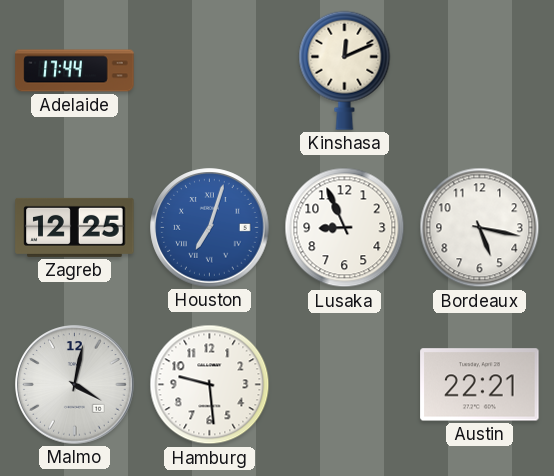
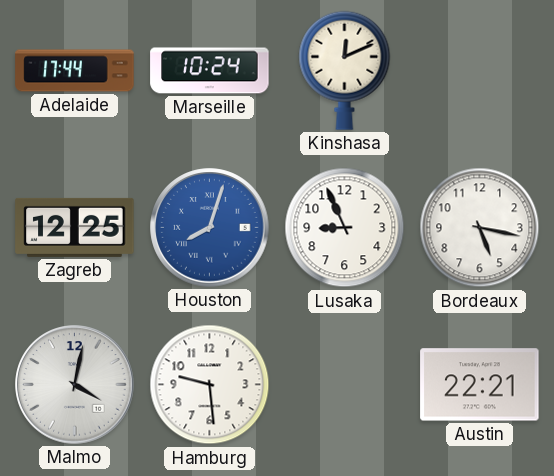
Marseille: none -> 10:24
Houston: 7:03 -> 8:03
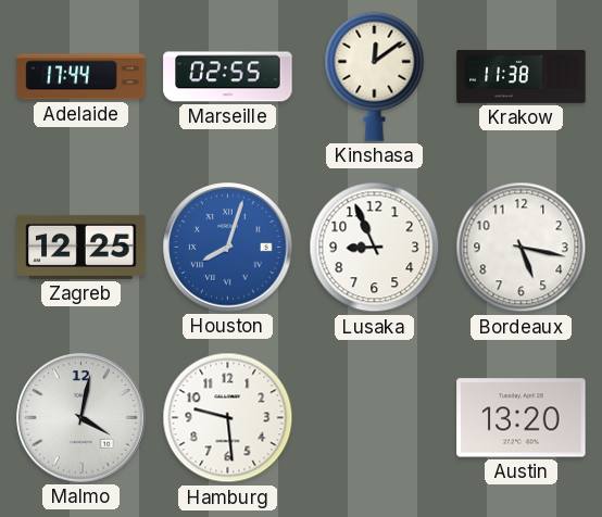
Marseille: 10:24 -> 02:55
Kinshasa: 12:11 -> 12:09
Krakow: none -> 11:38
Austin: 22:21 -> 13:20
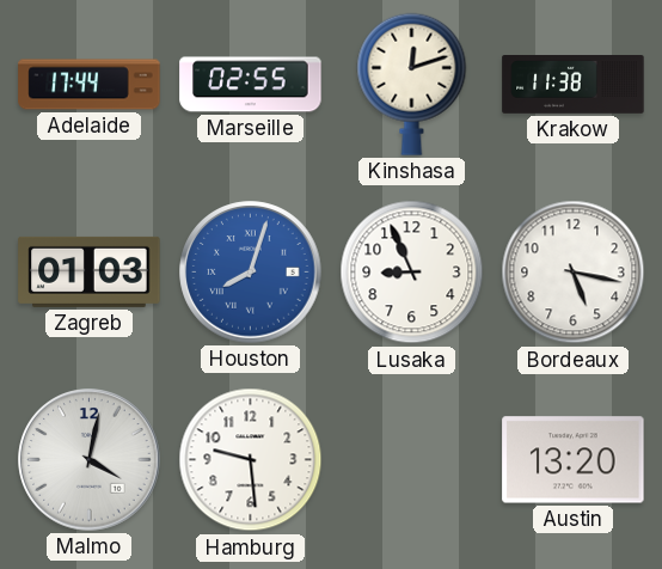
Kinshasa: 12:09 -> 12:12
Zagreb: 12:25 -> 01:03
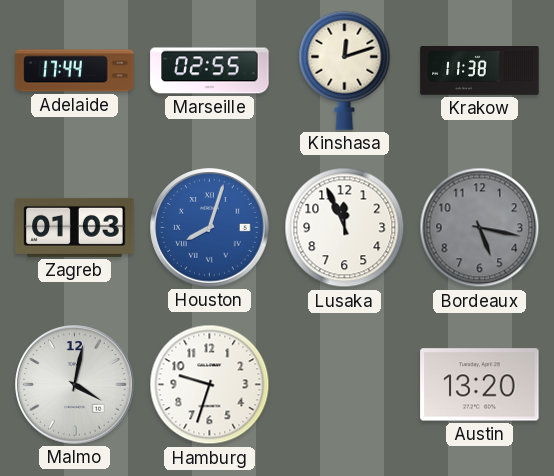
Lusaka: 8:56 -> 11:56
Bordeaux dial: white -> grey
Hamburg: 9:29 -> 9:33
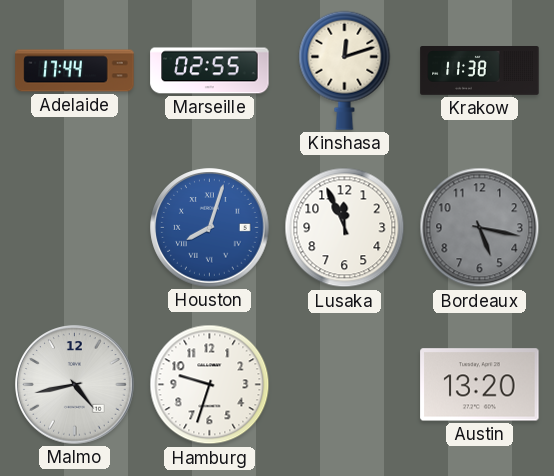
Zagreb: 01:03 -> none
Malmo: 4:02 -> 4:43
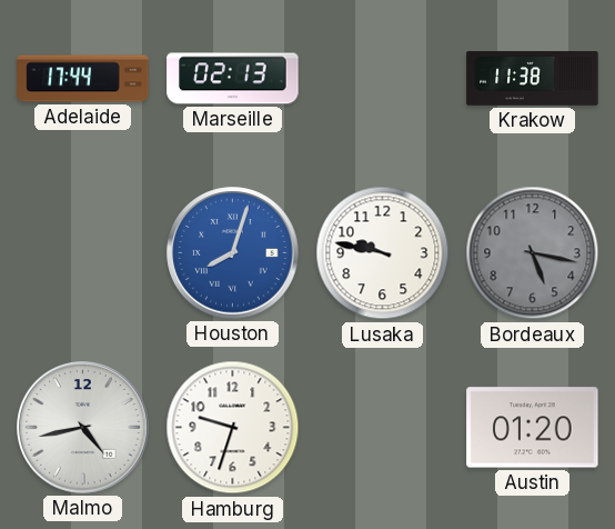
Marseille: 02:55 -> 02:13
Kinshasa: 12:12 -> none
Lusaka: 11:56 -> 9:47
Austin: 13:20 -> 01:20
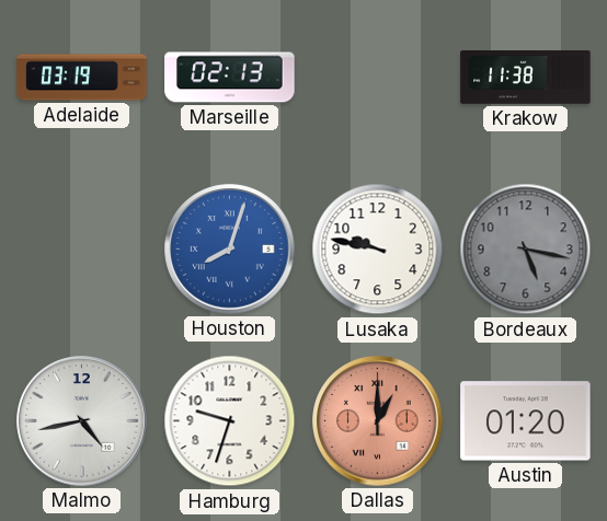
Adelaide: 17:44 -> 03:19
Dallas: none -> 1:00
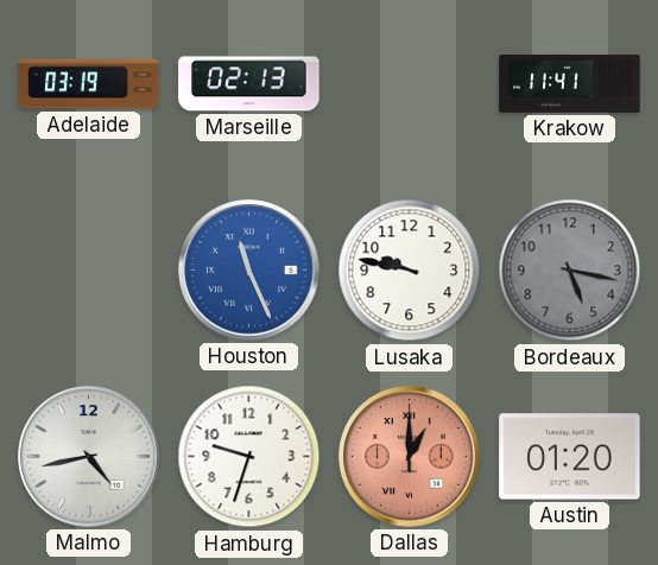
Krakow: 11:38 -> 11:41
Houston: 8:03 -> 11:26
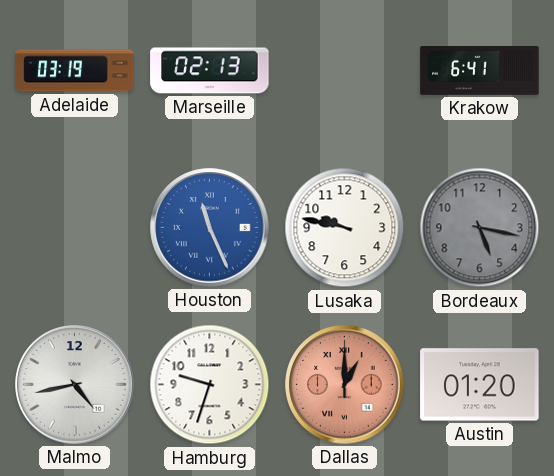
Krakow: 11:41 -> 6:41
